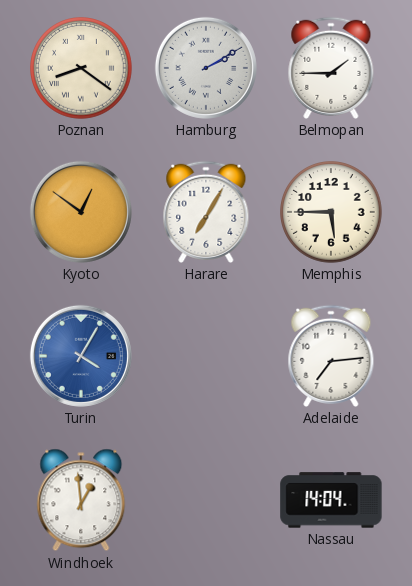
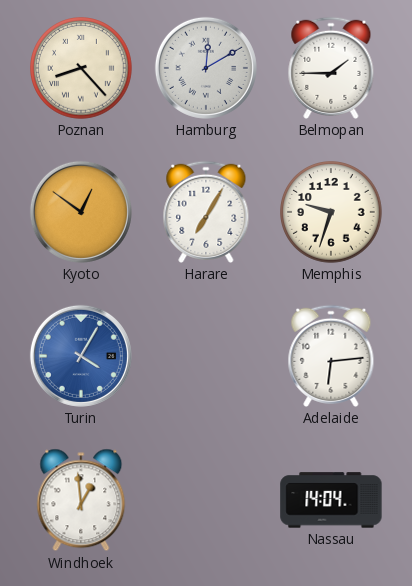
Poznan: 8:21 -> 8:23
Hamburg: 2:10 -> 12:10
Memphis: 5:45 -> 9:33
Adelaide: 7:14 -> 6:14
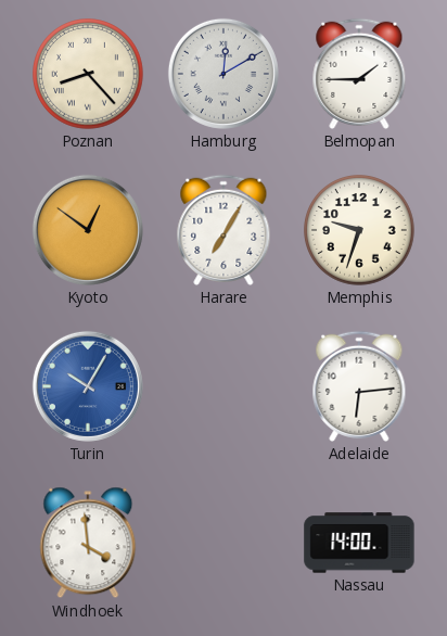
Turin: 4:05 -> 10:05
Windhoek: 12:59 -> 3:59
Nassau: 14:04 -> 14:00
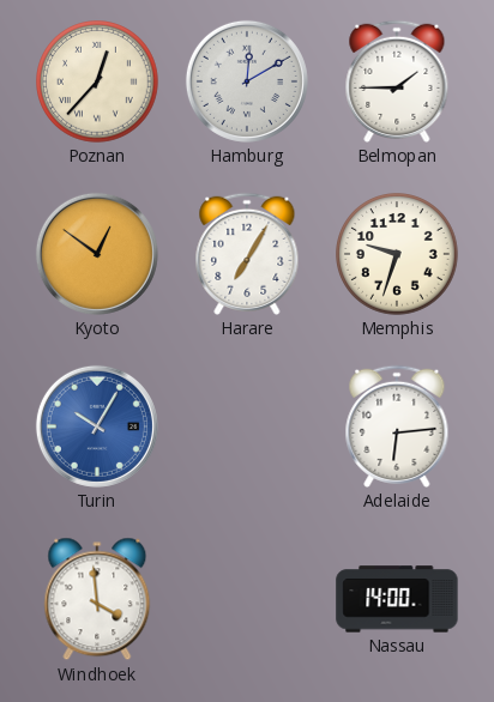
Poznan: 8:23 -> 12:37
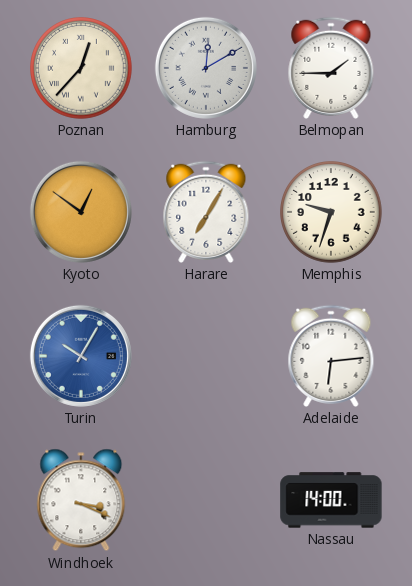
Windhoek: 3:59 -> 3:19
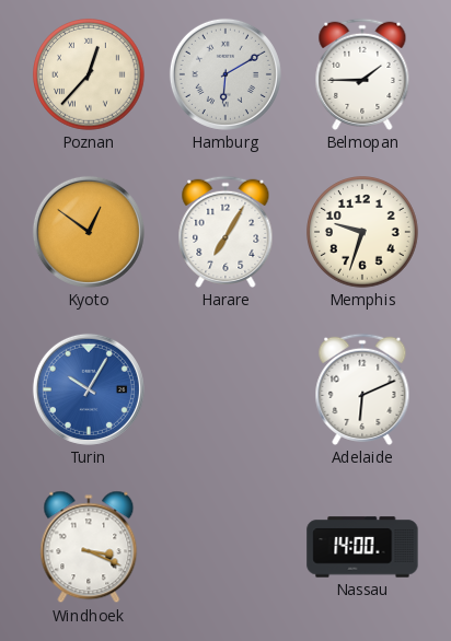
Hamburg: 12:10 -> 6:10
Adelaide: 6:14 -> 6:11
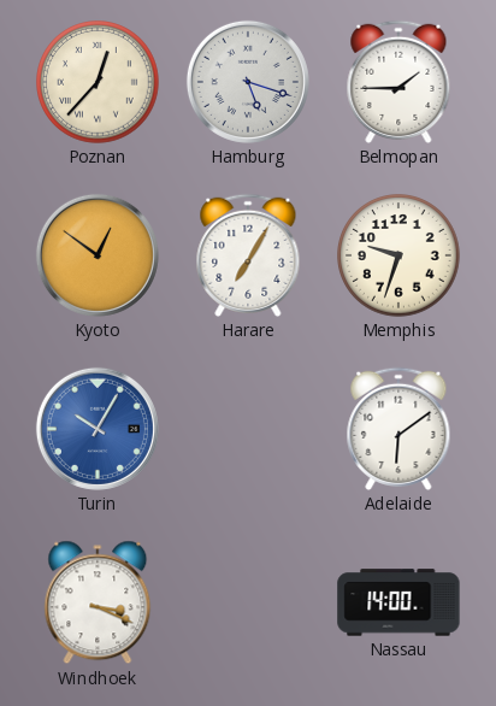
Hamburg: 6:10 -> 5:18
Adelaide: 6:11 -> 6:09
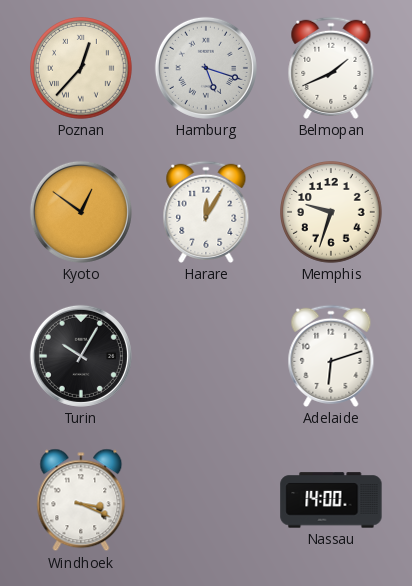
Belmopan: 1:45 -> 1:41
Harare: 7:05 -> 12:05
Turin dial: blue -> black
Adelaide: 6:09 -> 6:12
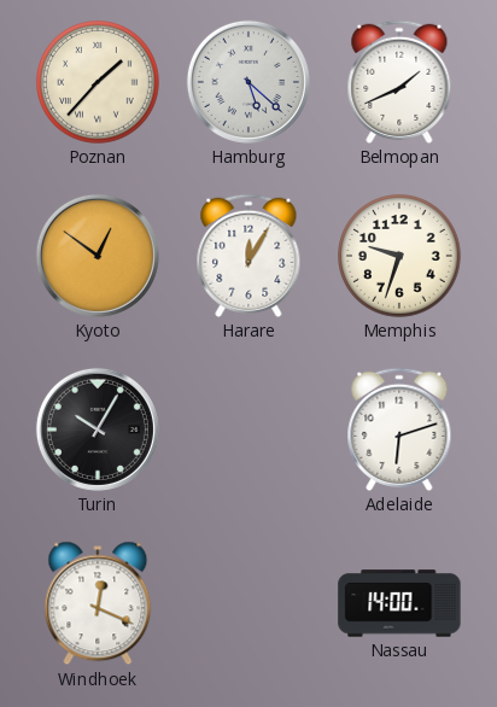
Poznan: 12:37 -> 1:37
Hamburg: 5:18 -> 5:22
Windhoek: 3:19 -> 12:19
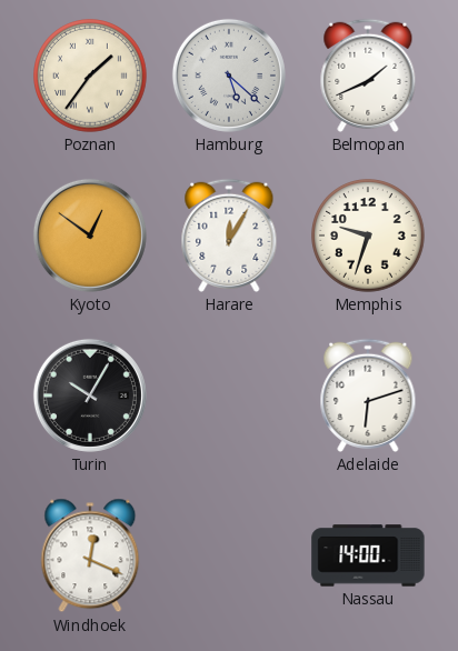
Poznan: 1:37 -> 1:36
